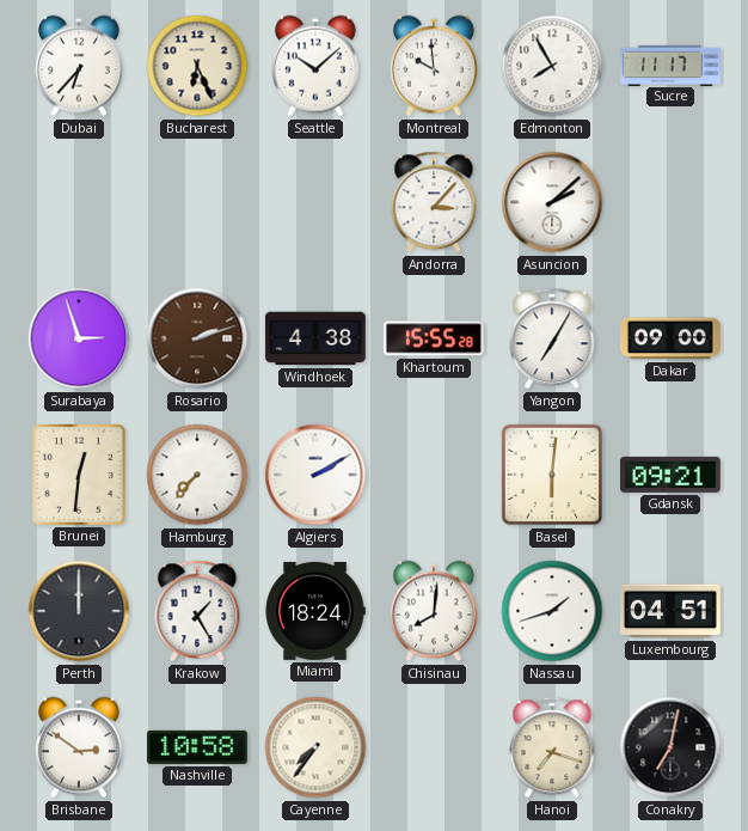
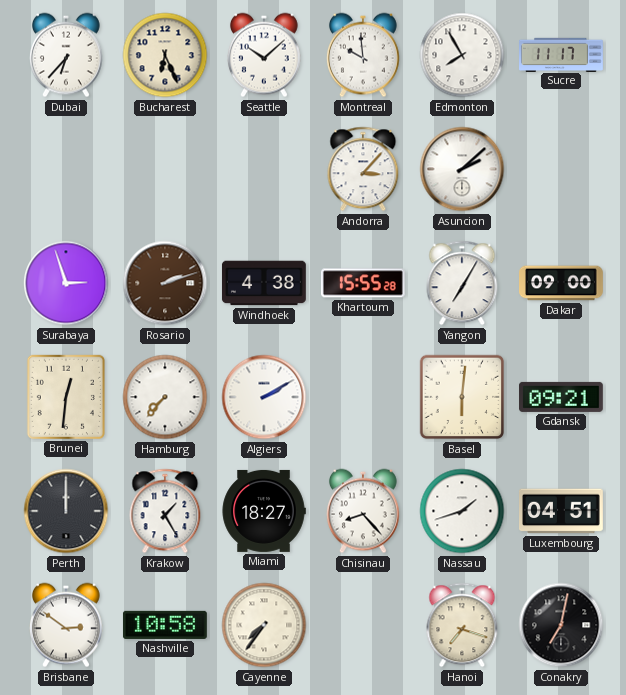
Miami: 18:24 -> 18:27
Chisinau: 8:01 -> 8:23
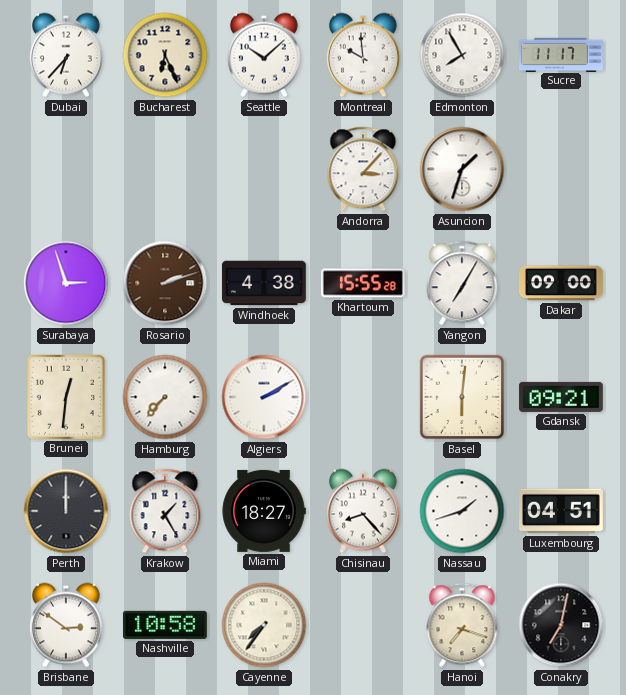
Asuncion: 2:08 -> 1:33
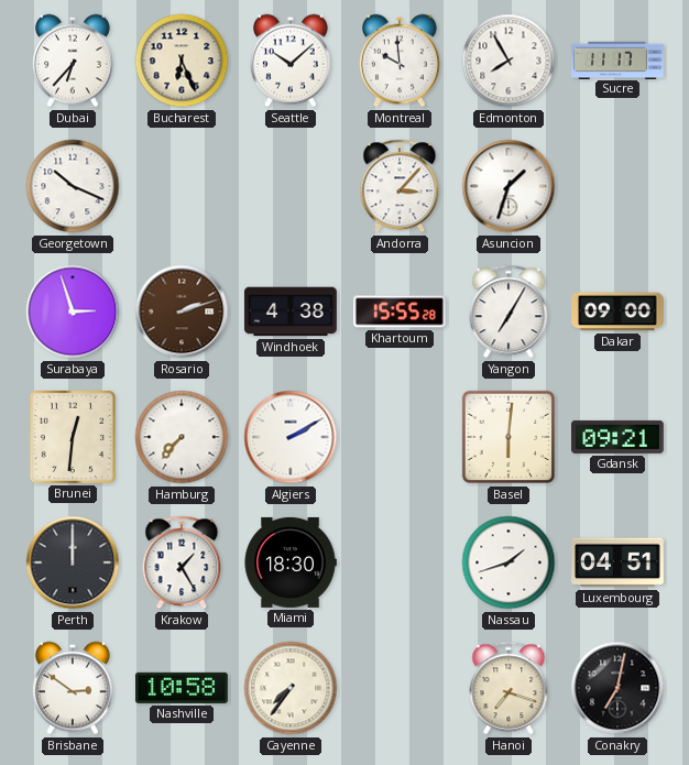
Georgetown: none -> 10:19
Miami: 18:27 -> 18:30
Chisinau: 8:23 -> none
